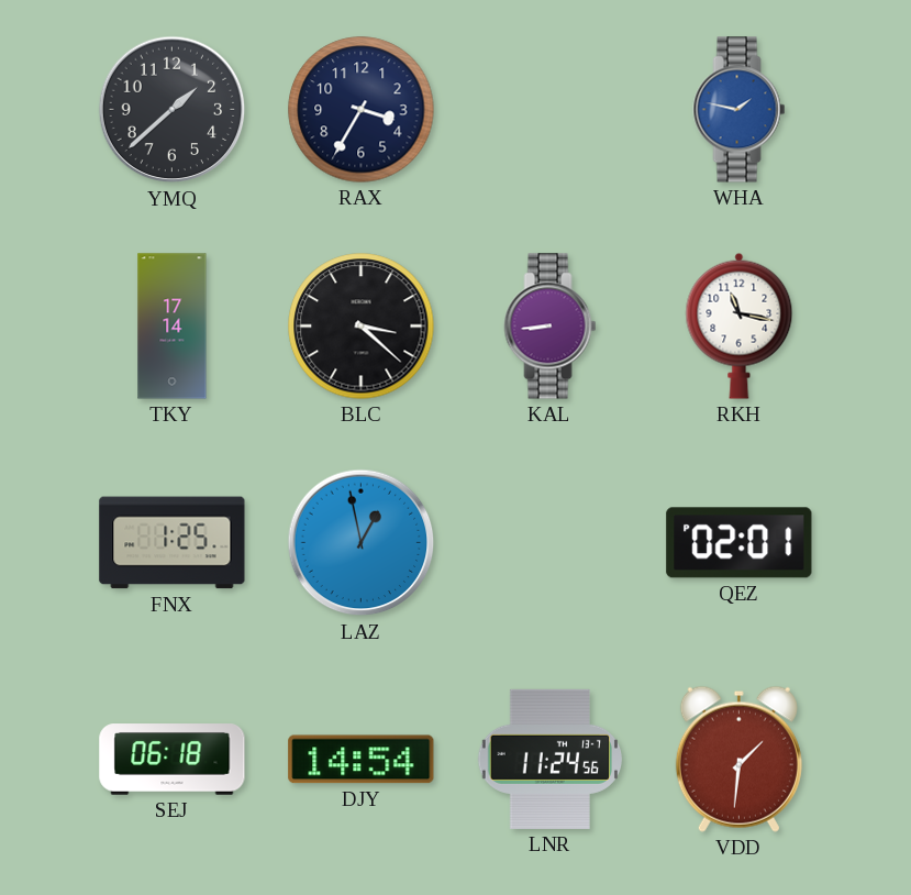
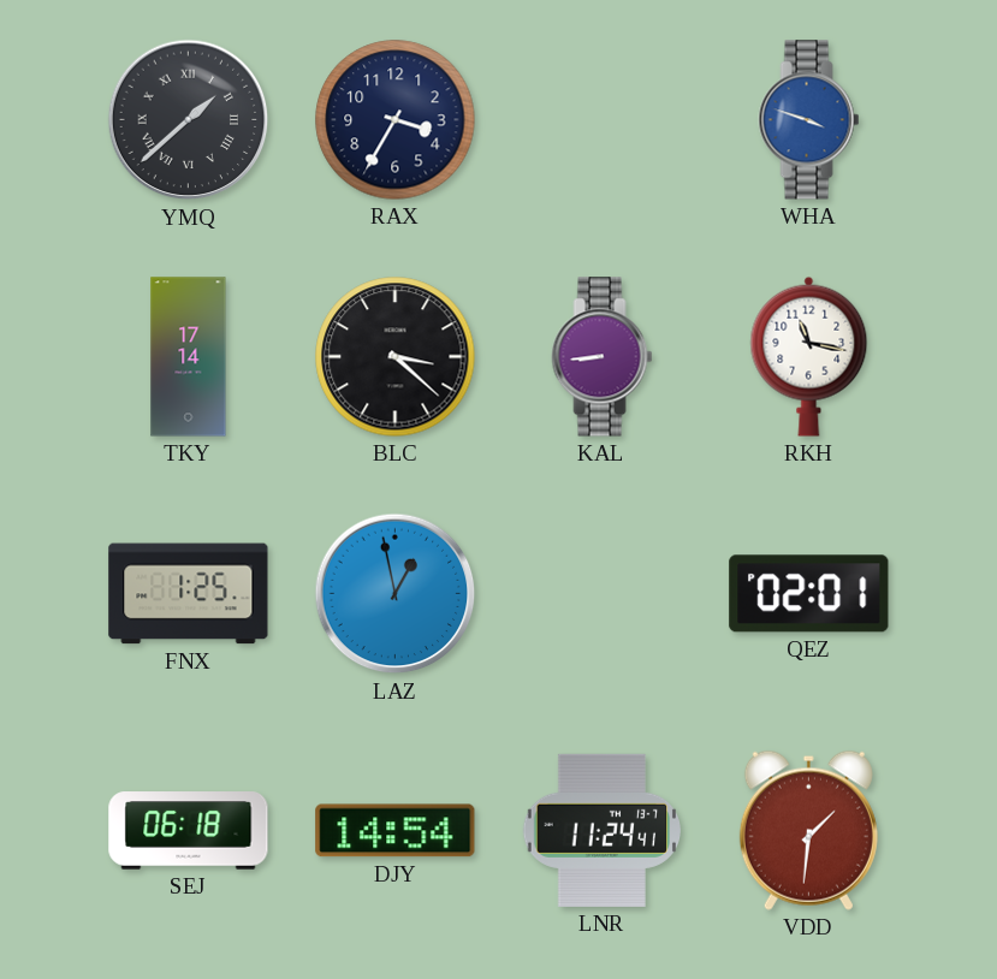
YMQ numerals: Arabic -> Roman
WHA: 1:47 -> 3:48
LNR: 11:24:56 -> 11:24:41
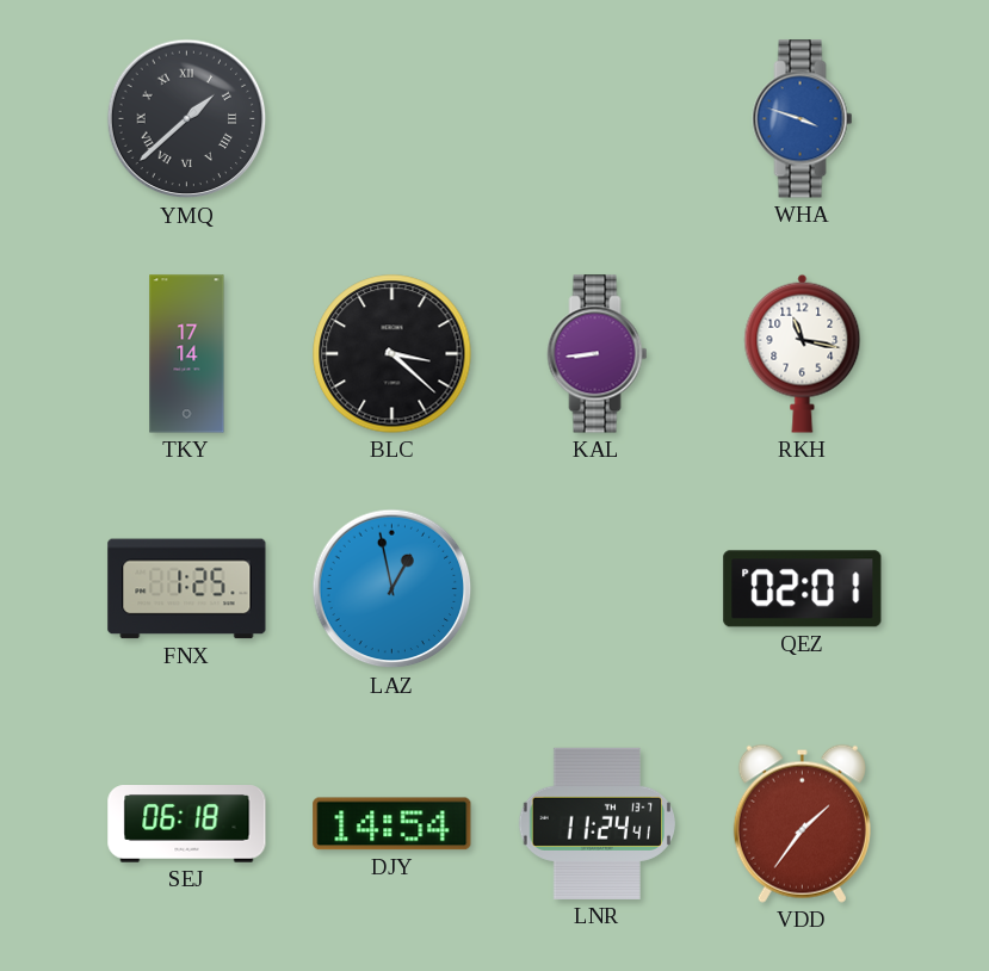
RAX: 3:35 -> none
VDD: 1:31 -> 1:36
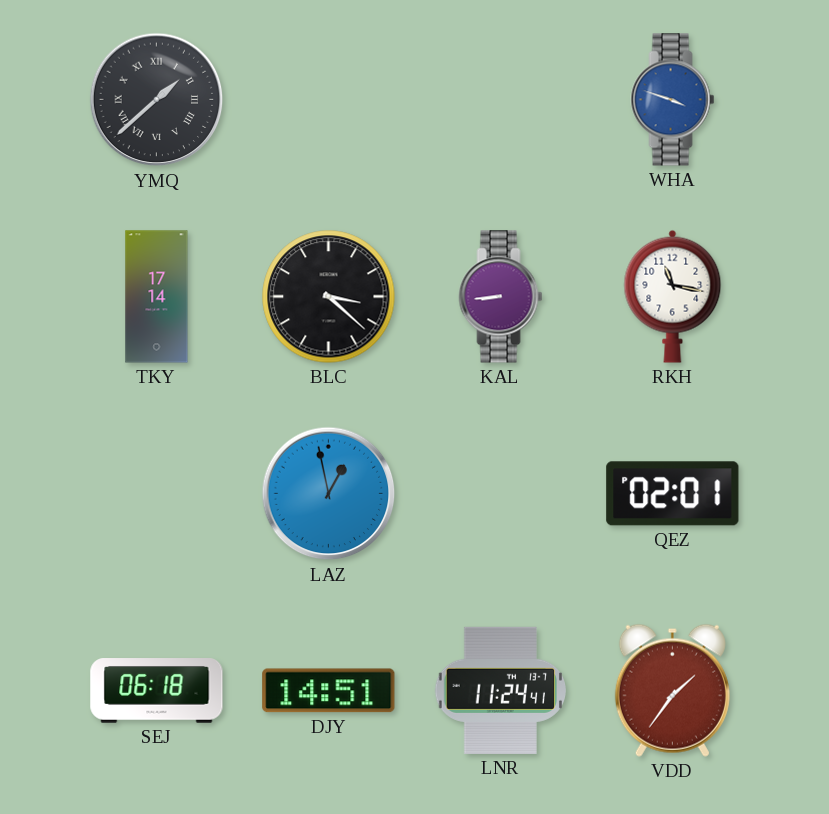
FNX: 1:25 -> none
DJY: 14:54 -> 14:51
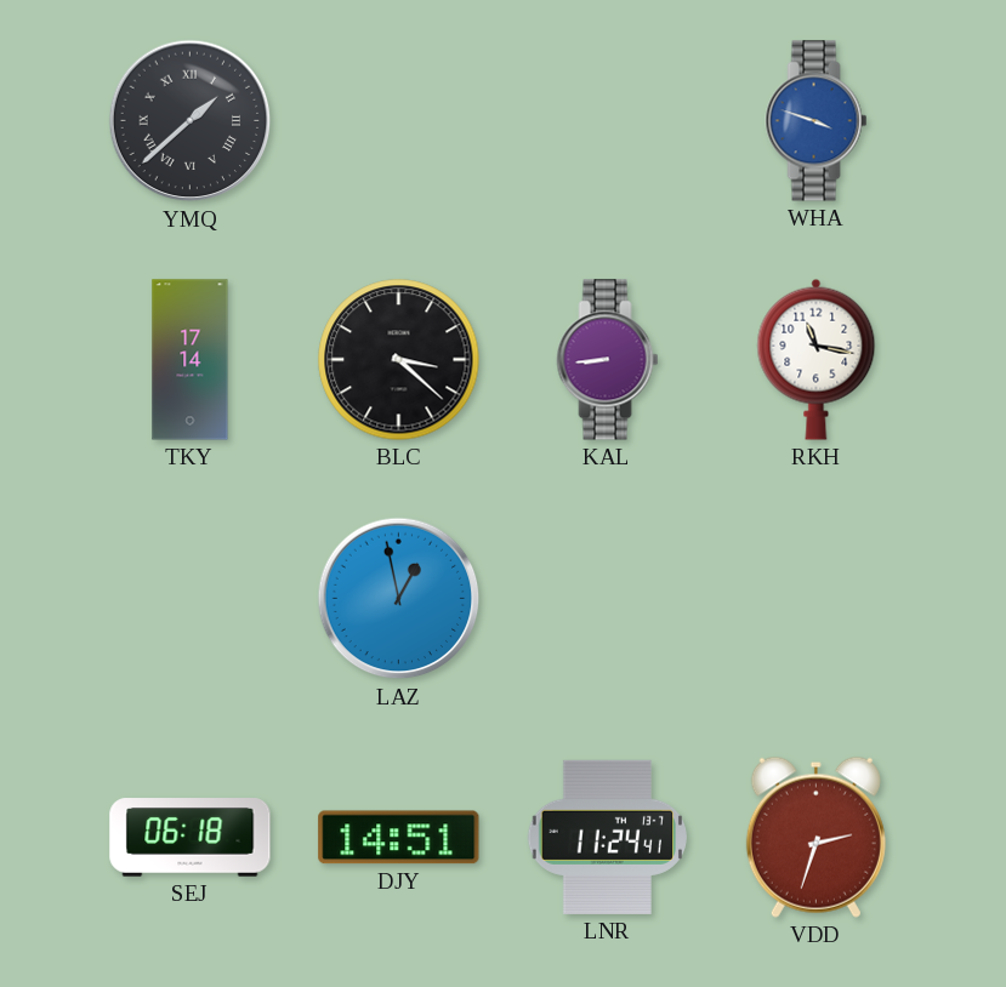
QEZ: 02:01 -> none
VDD: 1:36 -> 2:33
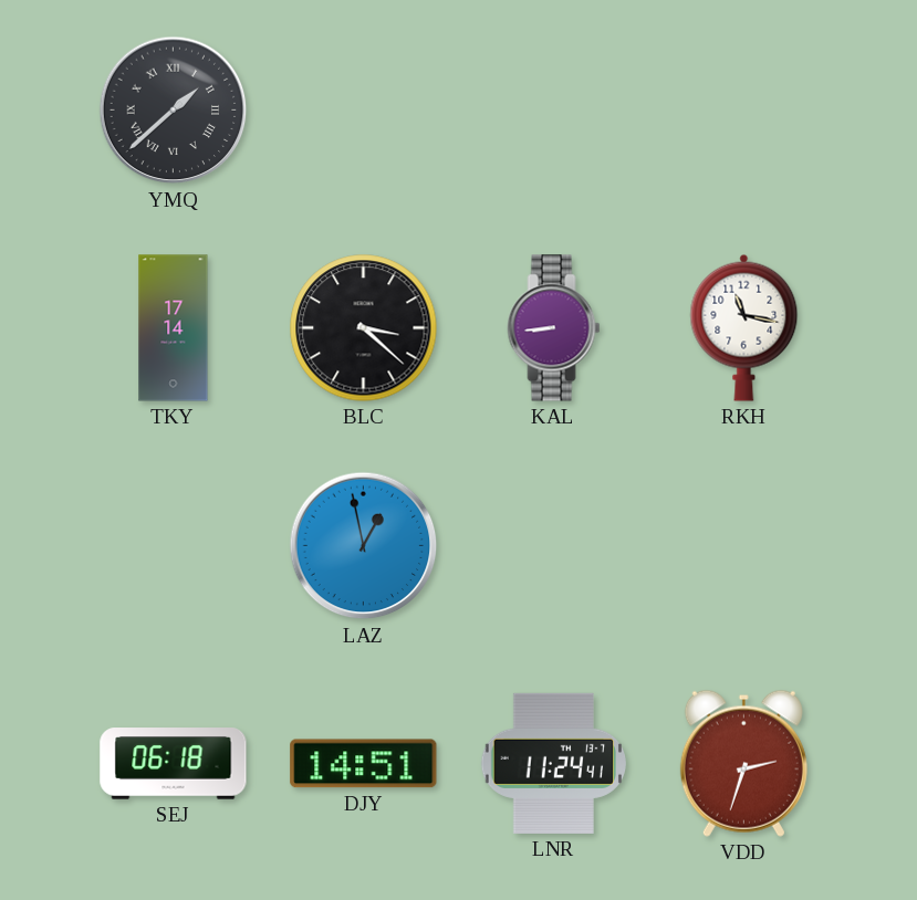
WHA: 3:48 -> none
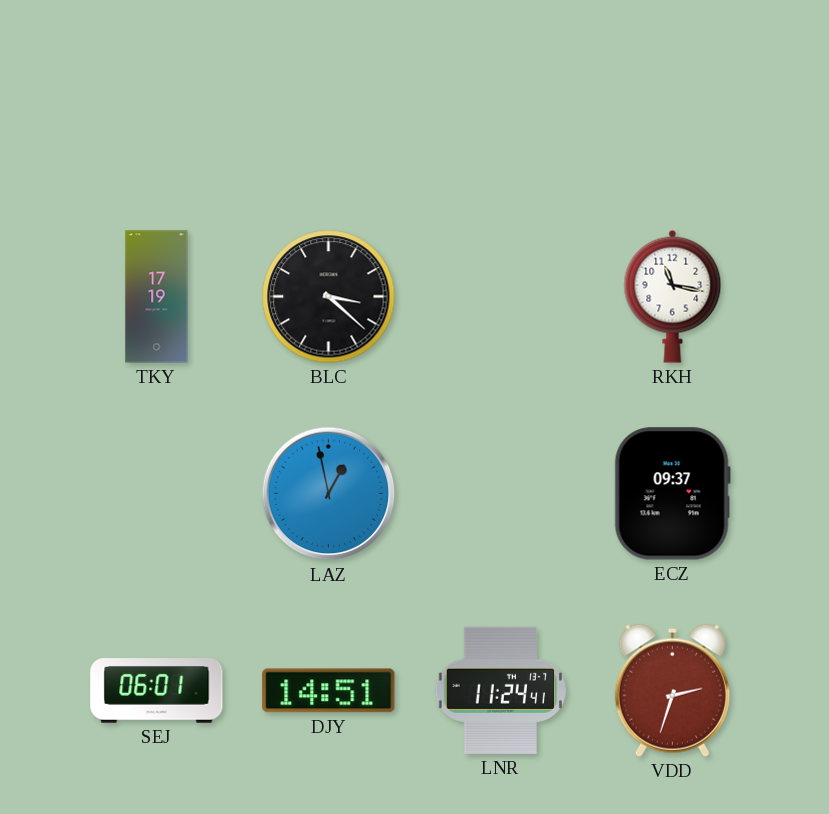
YMQ: 1:38 -> none
TKY: 17:14 -> 17:19
KAL: 8:44 -> none
ECZ: none -> 09:37
SEJ: 06:18 -> 06:01
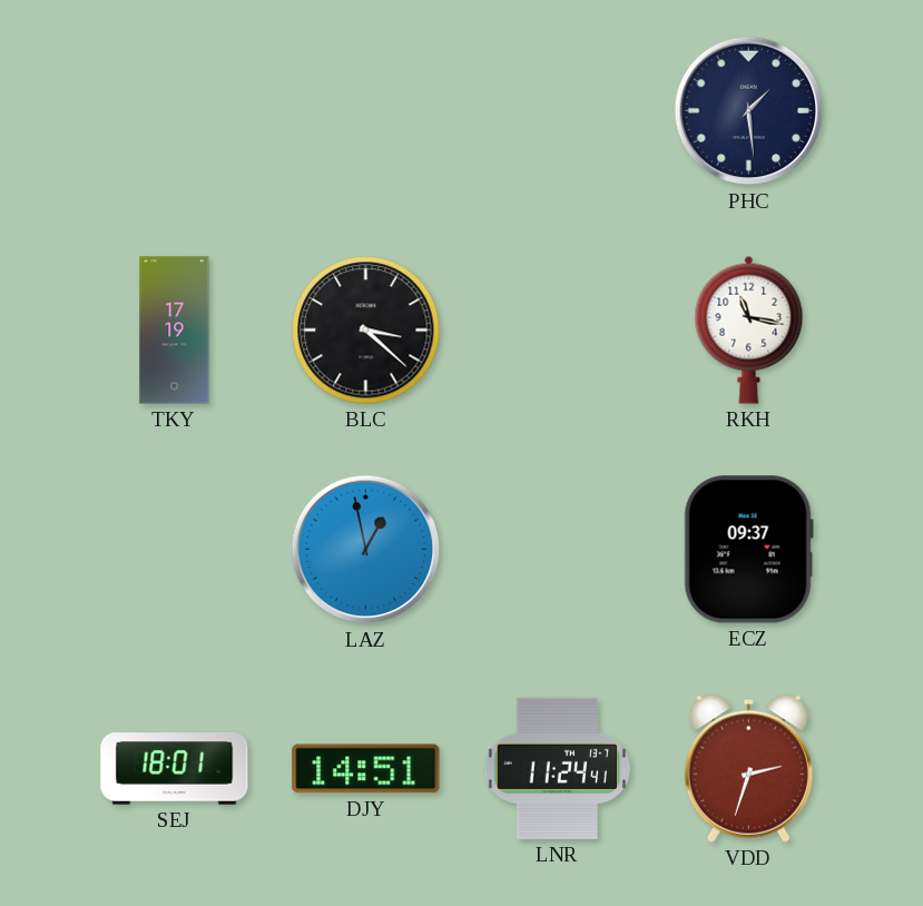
PHC: none -> 1:29
SEJ: 06:01 -> 18:01
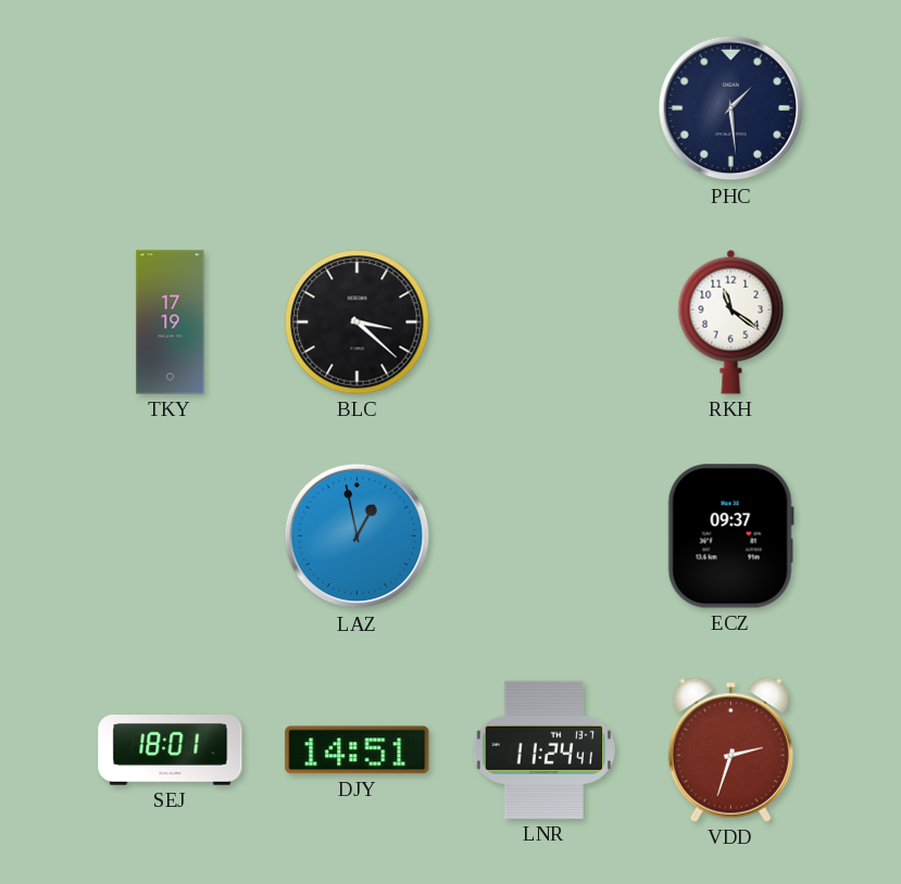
RKH: 11:17 -> 11:21
